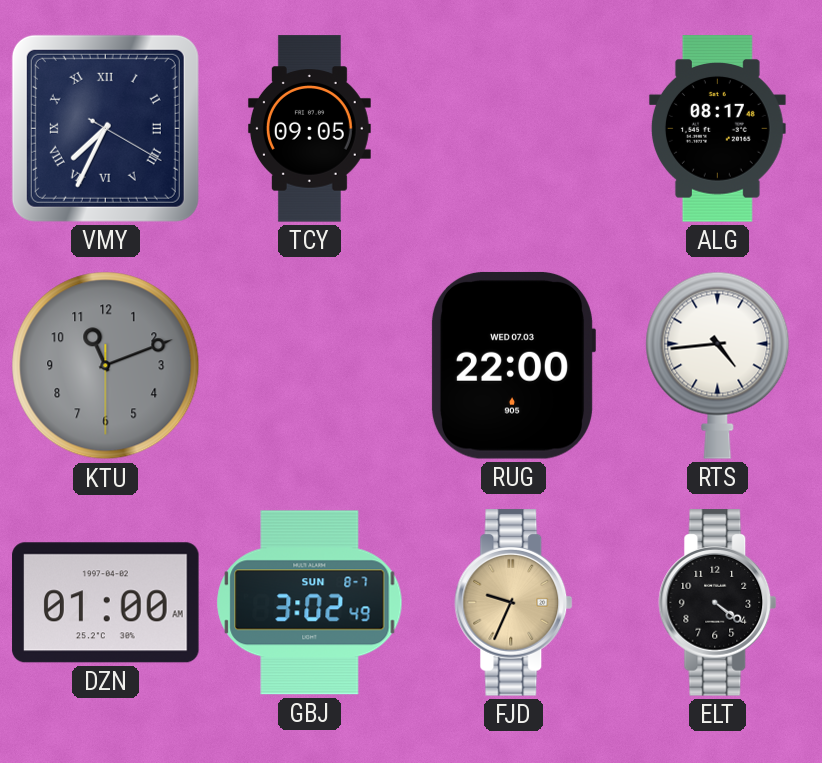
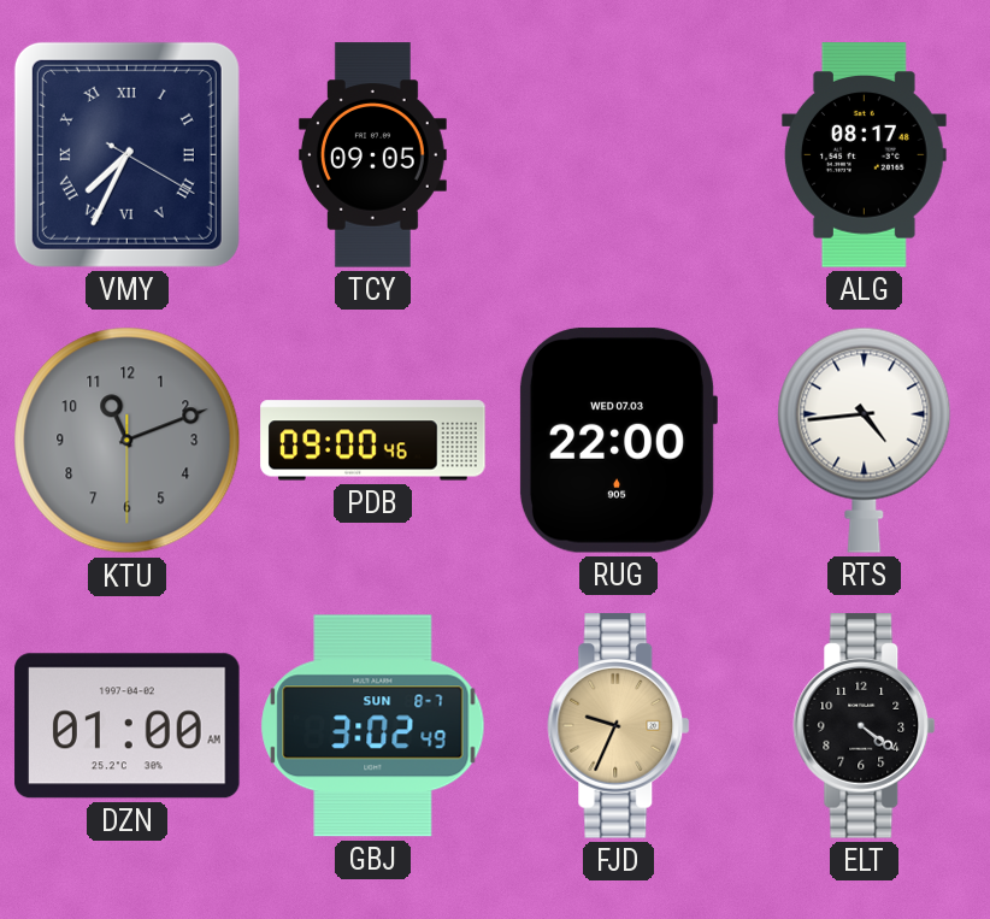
PDB: none -> 09:00
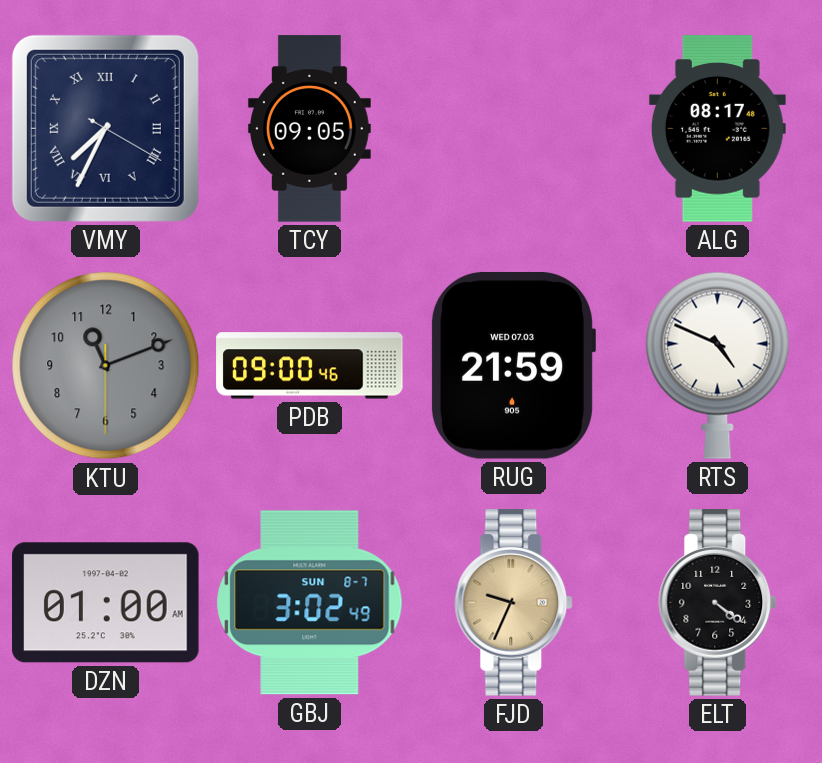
RUG: 22:00 -> 21:59
RTS: 4:44 -> 4:49
